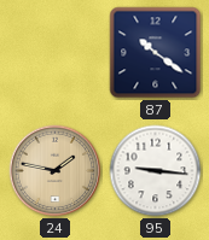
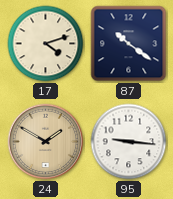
17: none -> 4:12
24: 1:47 -> 1:50
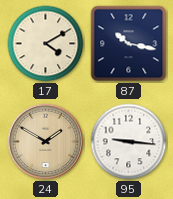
17: 4:12 -> 4:10
87: 10:21 -> 10:17
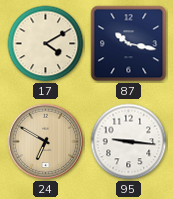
24: 1:50 -> 6:50
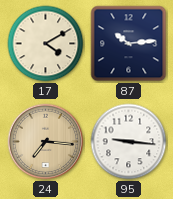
87: 10:17 -> 10:14
24: 6:50 -> 7:16
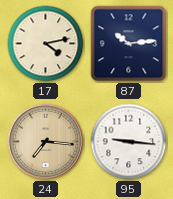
17: 4:10 -> 4:13
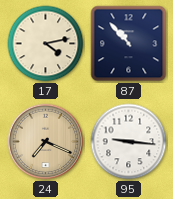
87: 10:14 -> 10:53
24: 7:16 -> 7:19
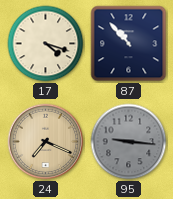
17: 4:13 -> 4:18
95 dial: white -> grey
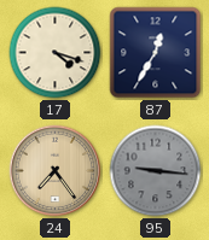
87: 10:53 -> 12:35
24: 7:19 -> 7:24
